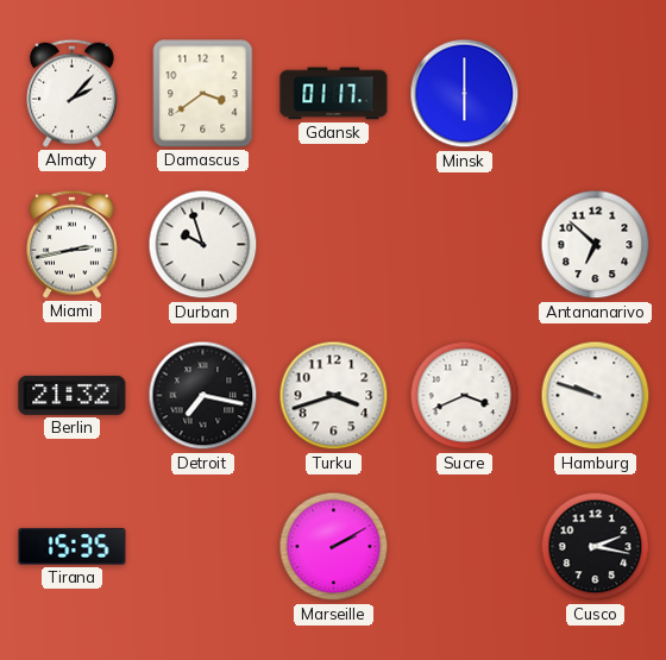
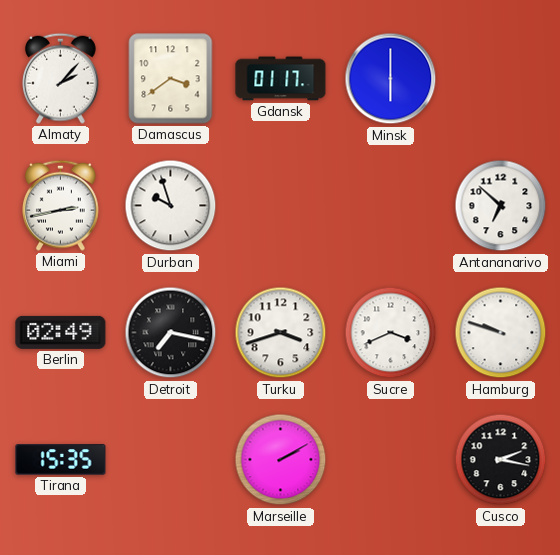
Berlin: 21:32 -> 02:49
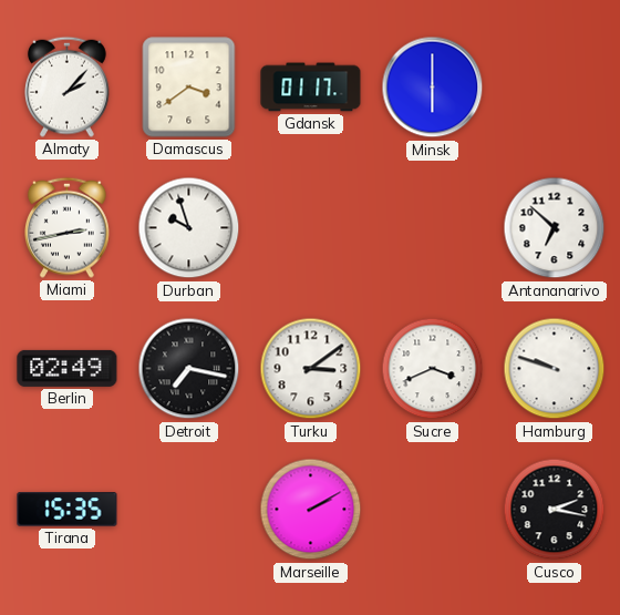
Turku: 3:42 -> 3:09
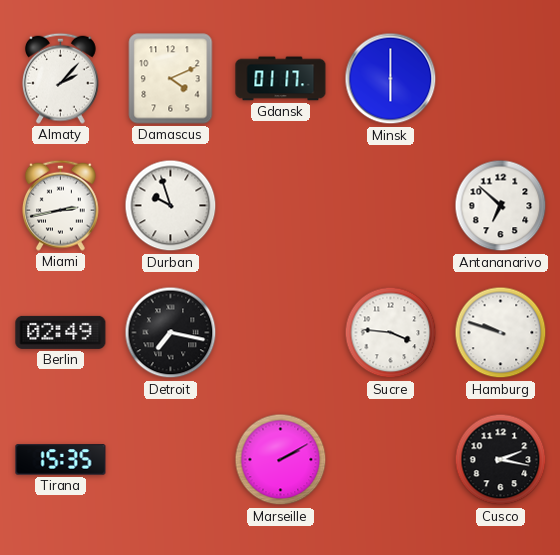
Damascus: 3:39 -> 4:11
Turku: 3:09 -> none
Sucre: 3:41 -> 3:46
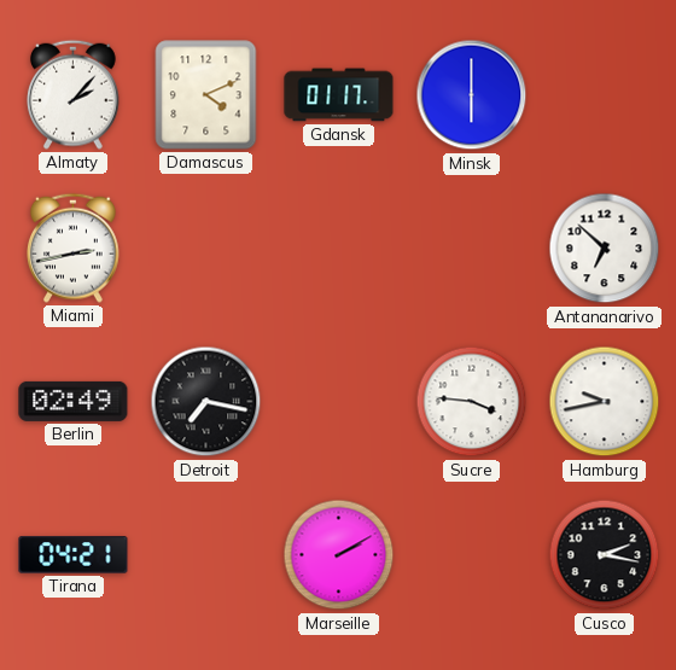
Durban: 9:57 -> none
Hamburg: 9:48 -> 9:43
Tirana: 15:35 -> 04:21
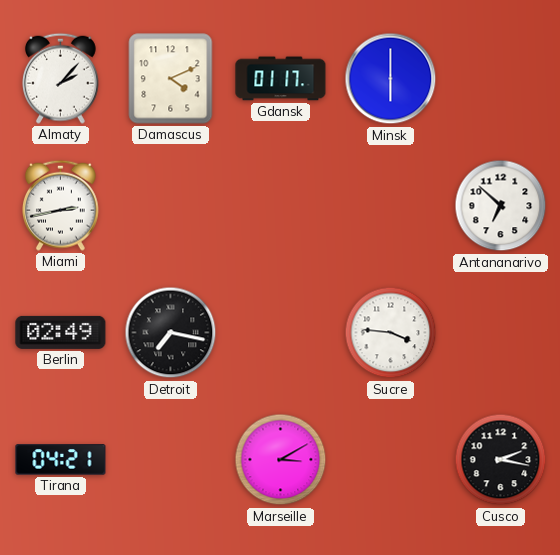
Hamburg: 9:43 -> none
Marseille: 2:10 -> 3:10
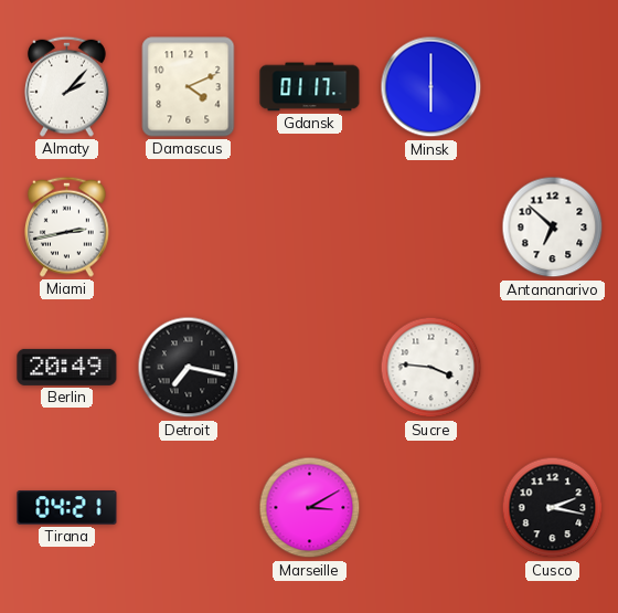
Berlin: 02:49 -> 20:49
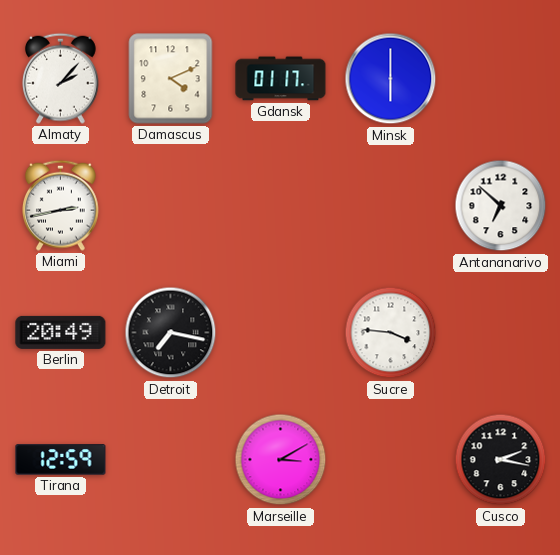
Tirana: 04:21 -> 12:59
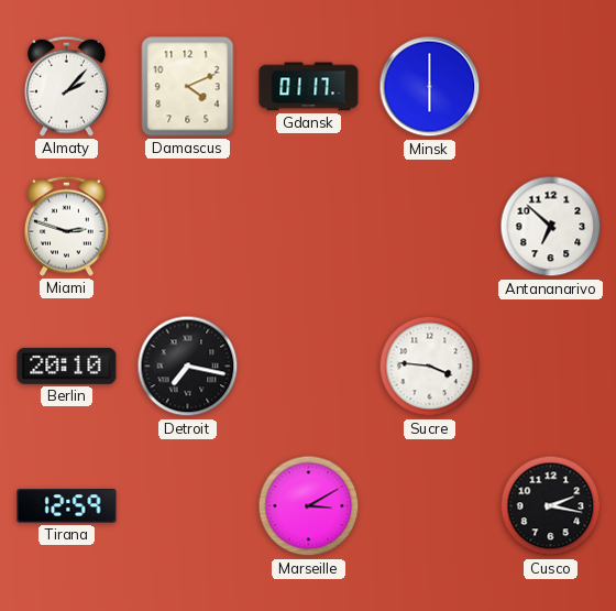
Miami: 2:43 -> 2:48
Berlin: 20:49 -> 20:10
